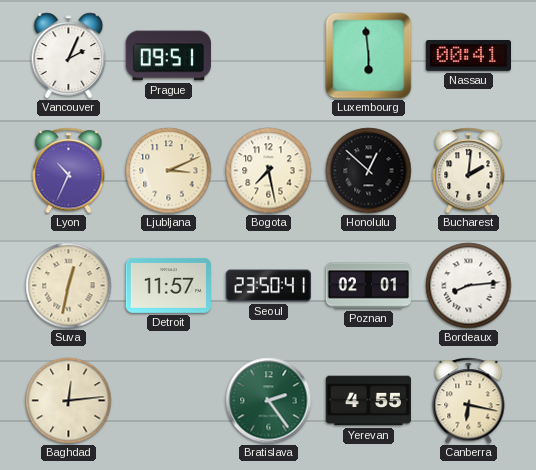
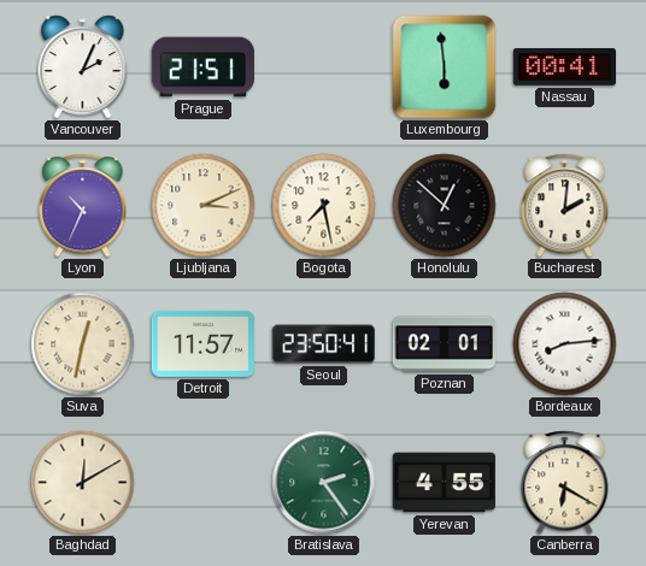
Prague: 09:51 -> 21:51
Baghdad: 12:14 -> 12:10
Canberra: 6:17 -> 6:20
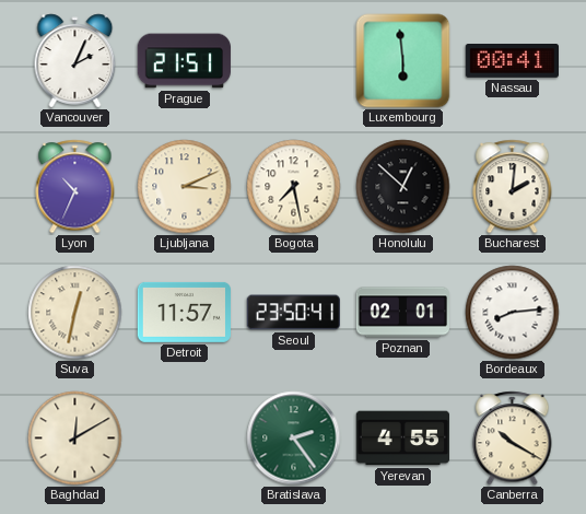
Canberra: 6:20 -> 10:20
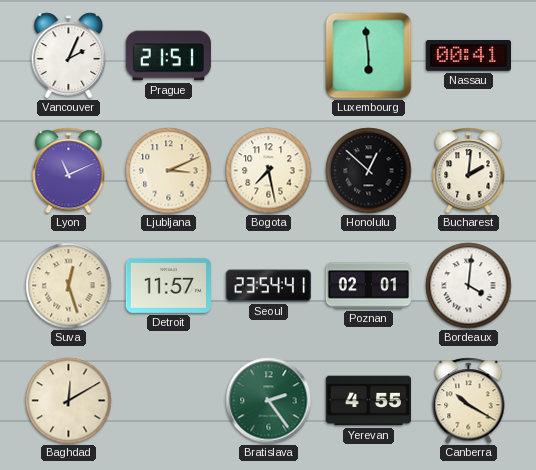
Lyon: 10:34 -> 11:11
Suva: 12:32 -> 12:27
Seoul: 23:50 -> 23:54
Bordeaux: 8:14 -> 4:01
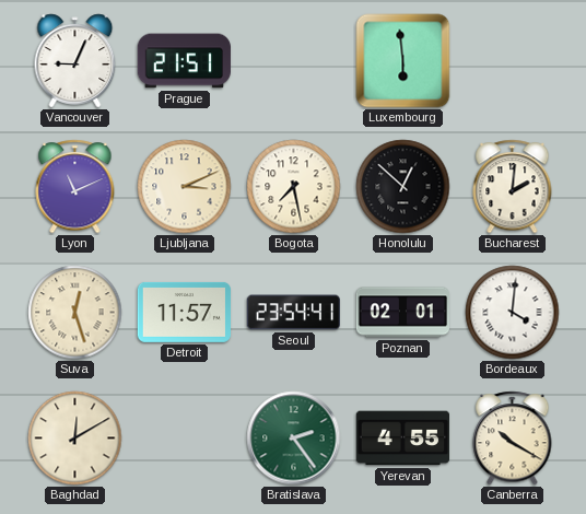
Vancouver: 2:04 -> 9:04
Nassau: 00:41 -> none
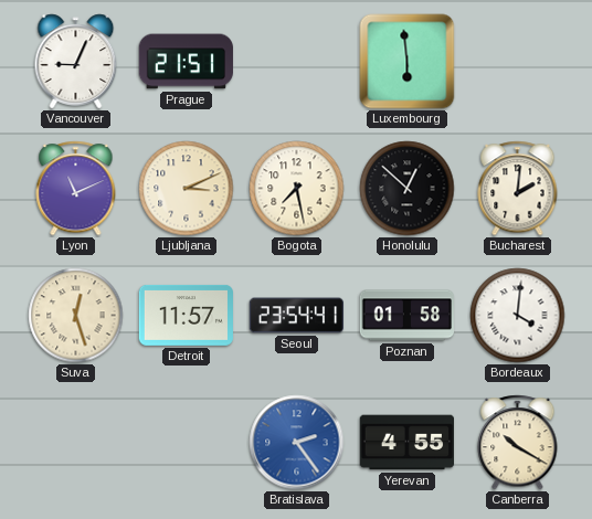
Poznan: 02:01 -> 01:58
Baghdad: 12:10 -> none
Bratislava dial: green -> blue
